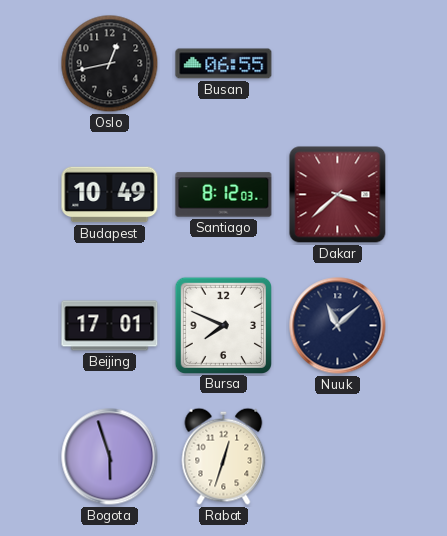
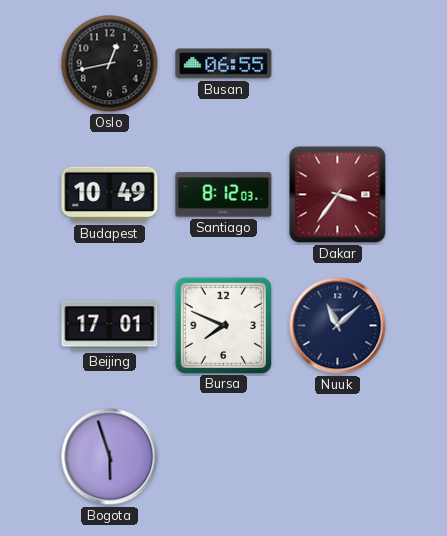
Dakar: 3:38 -> 3:36
Rabat: 12:33 -> none
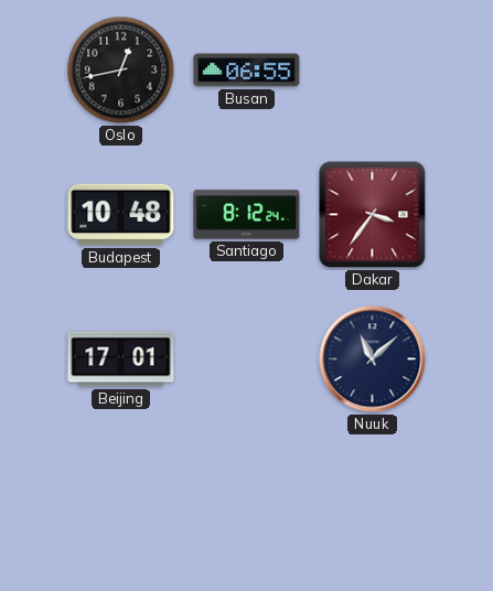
Budapest: 10:49 -> 10:48
Santiago: 8:12:03 -> 8:12:24
Bursa: 7:49 -> none
Bogota: 5:57 -> none
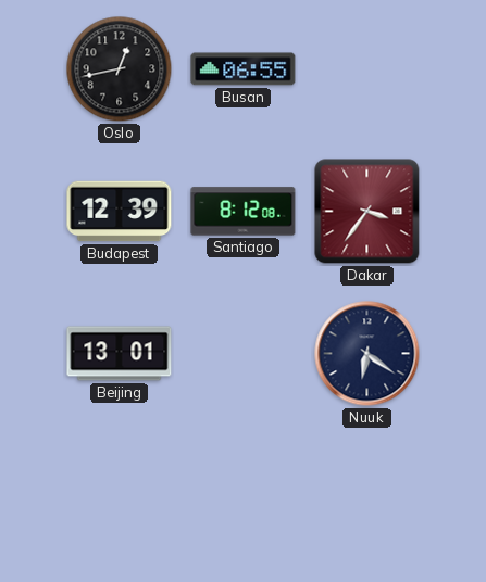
Budapest: 10:48 -> 12:39
Santiago: 8:12:24 -> 8:12:08
Beijing: 17:01 -> 13:01
Nuuk: 11:08 -> 6:21
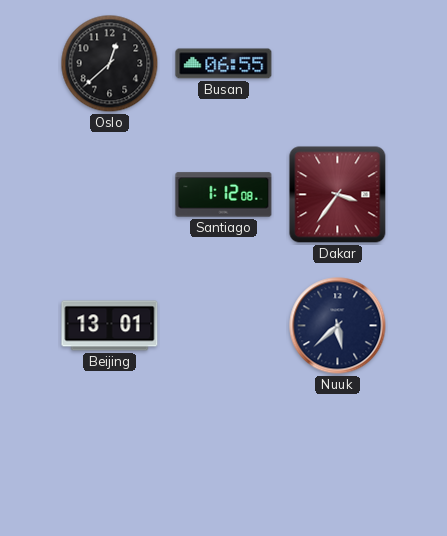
Oslo: 12:43 -> 12:38
Budapest: 12:39 -> none
Santiago: 8:12 -> 1:12
Nuuk: 6:21 -> 5:38
